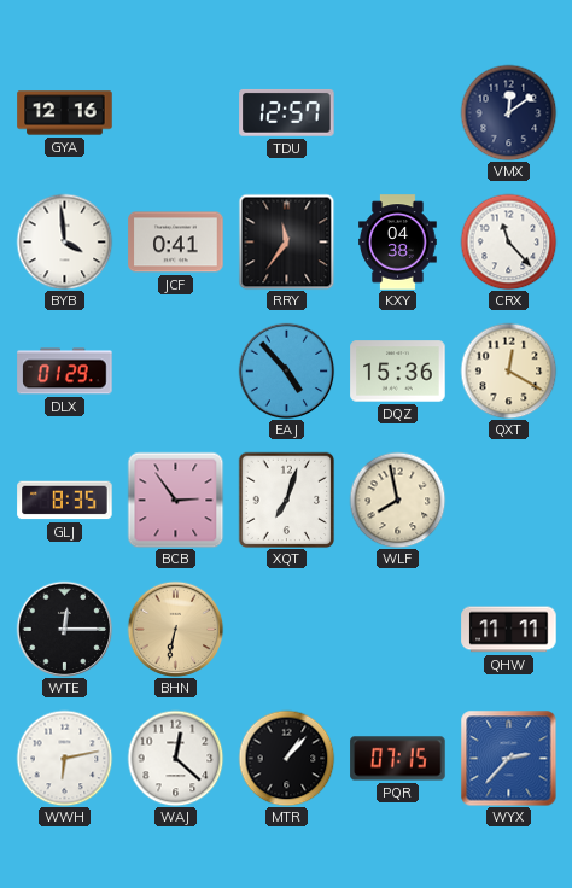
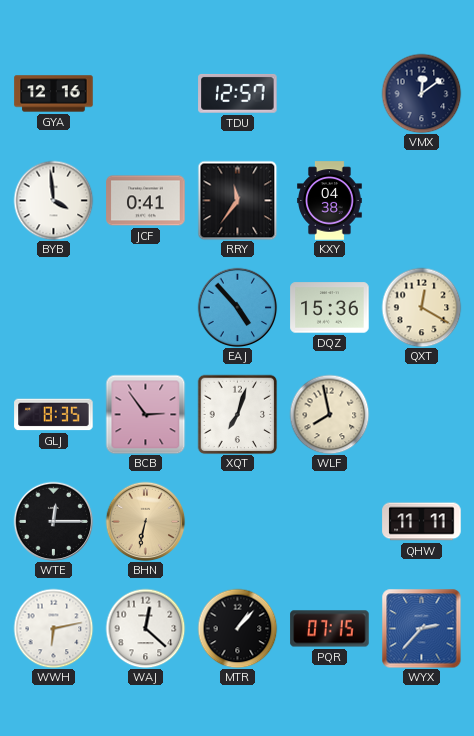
CRX: 11:23 -> none
DLX: 01:29 -> none
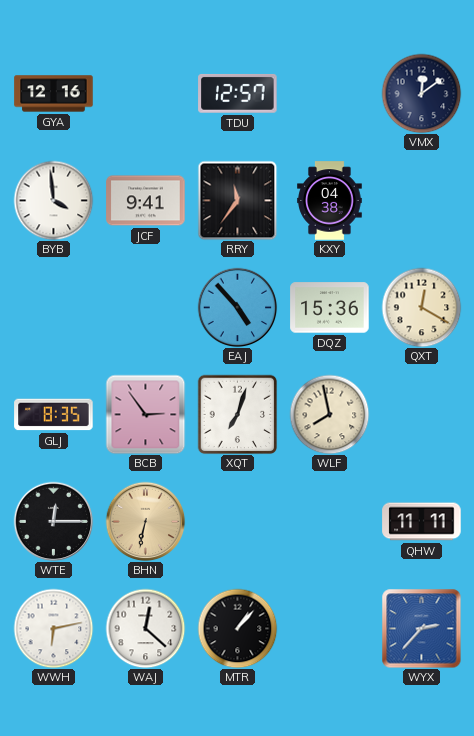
JCF: 0:41 -> 9:41
PQR: 07:15 -> none
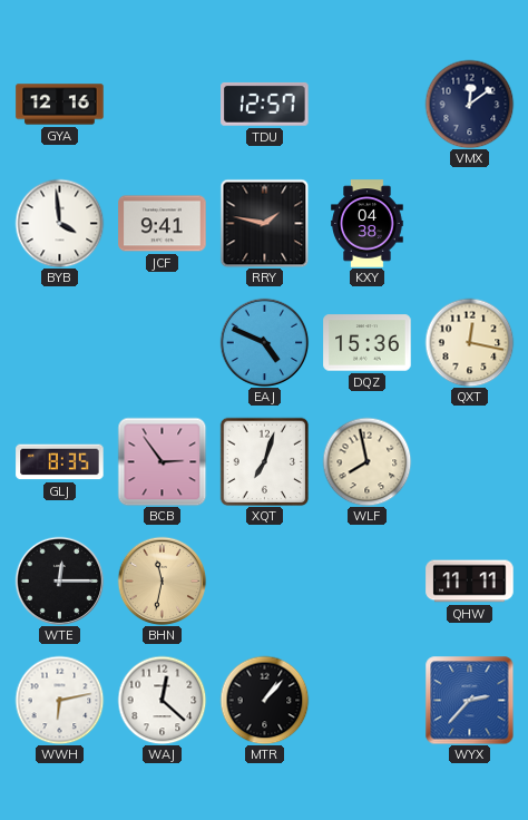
RRY: 11:36 -> 1:47
EAJ: 4:53 -> 4:49
QXT: 12:20 -> 12:17
BHN: 6:32 -> 11:32
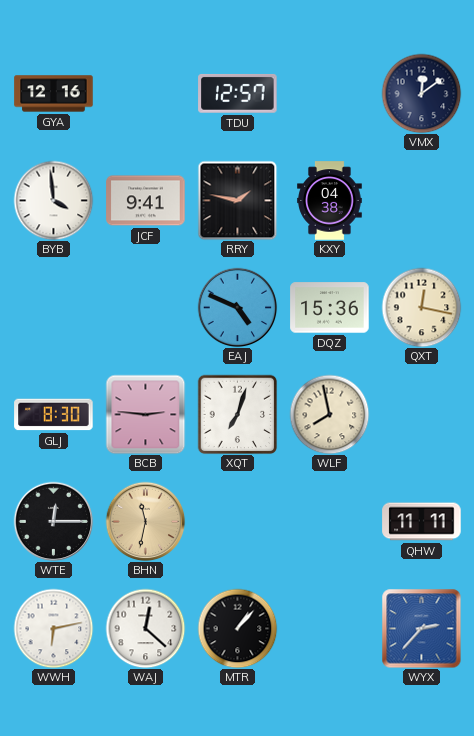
GLJ: 8:35 -> 8:30
BCB: 2:54 -> 2:46
